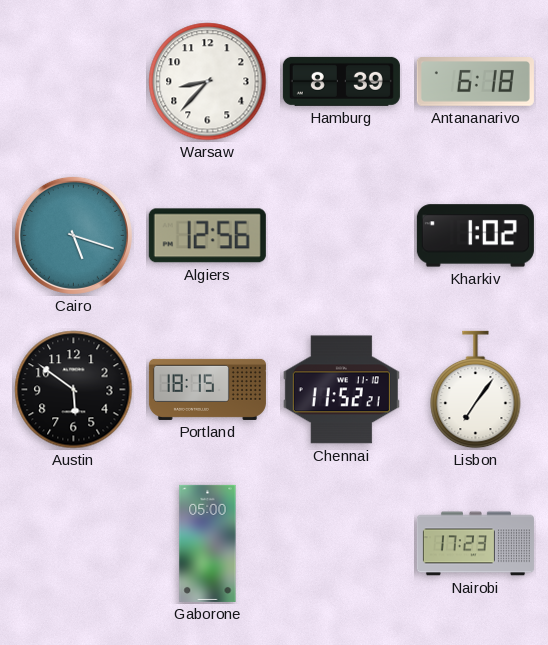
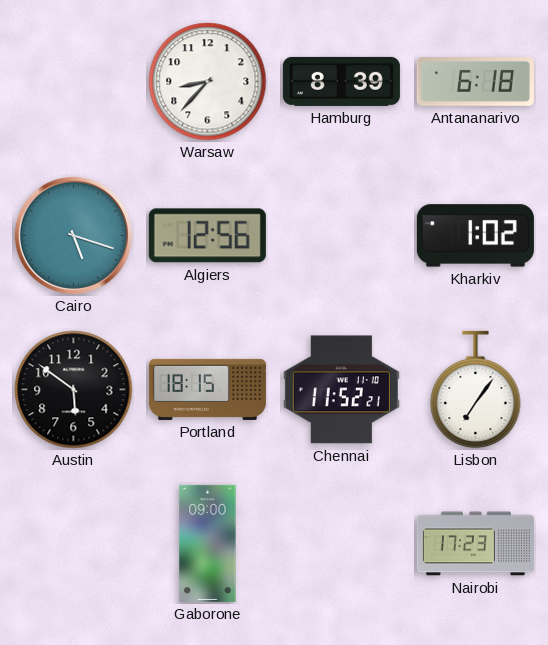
Gaborone: 05:00 -> 09:00
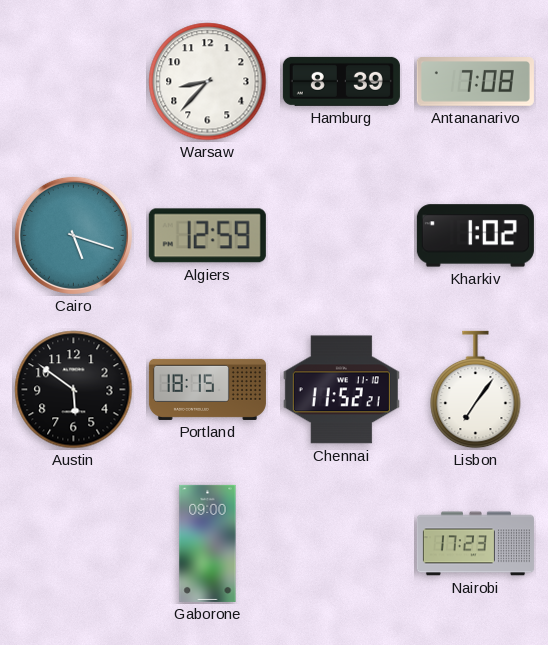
Antananarivo: 6:18 -> 7:08
Algiers: 12:56 -> 12:59
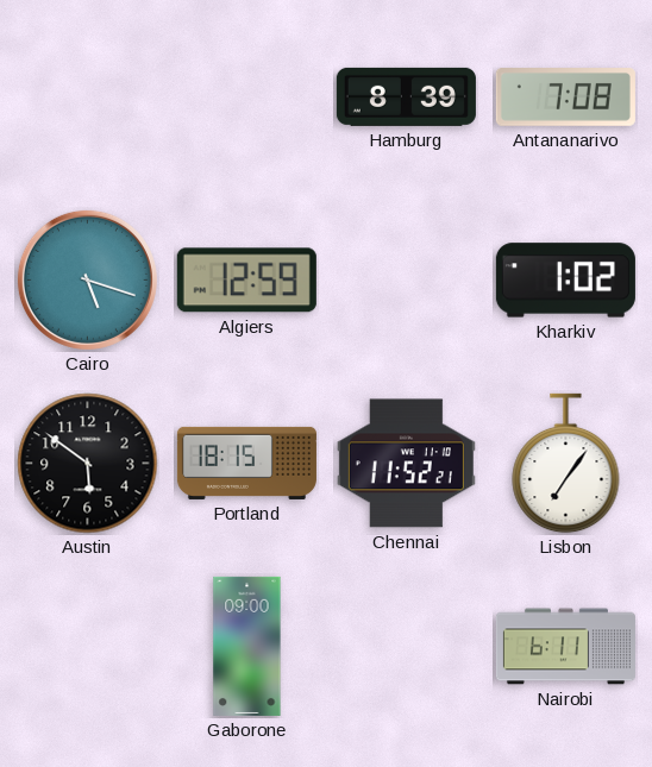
Warsaw: 8:37 -> none
Nairobi: 17:23 -> 6:11
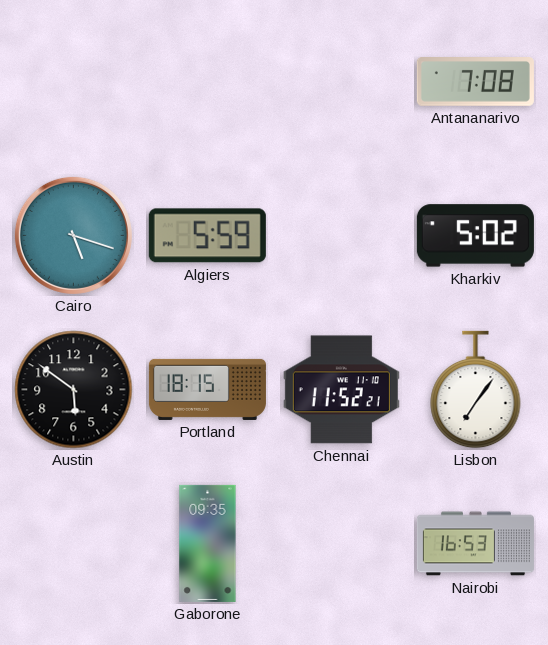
Hamburg: 8:39 -> none
Algiers: 12:59 -> 5:59
Kharkiv: 1:02 -> 5:02
Gaborone: 09:00 -> 09:35
Nairobi: 6:11 -> 16:53
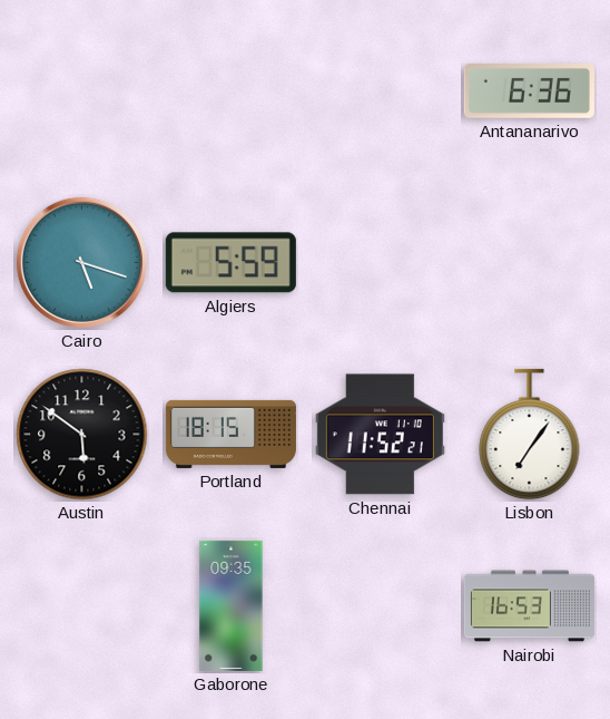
Antananarivo: 7:08 -> 6:36
Kharkiv: 5:02 -> none
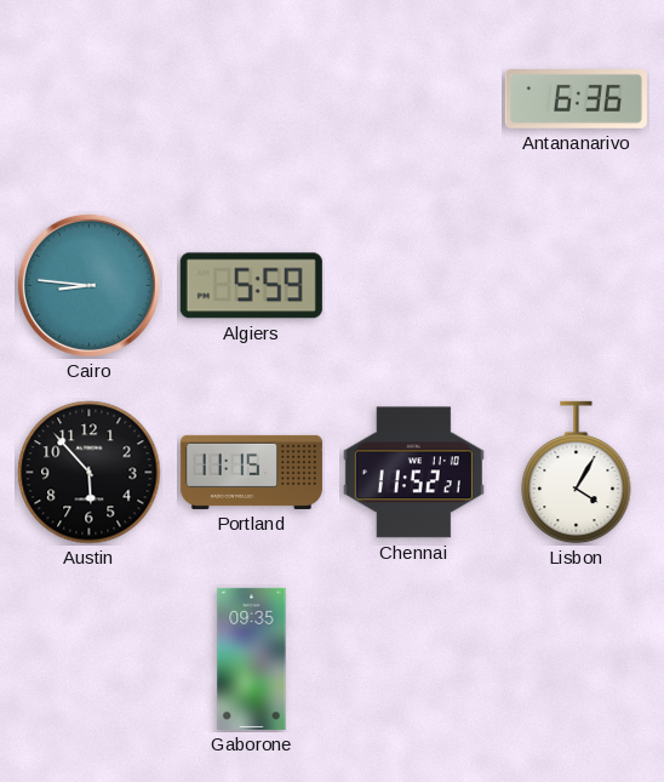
Cairo: 5:18 -> 8:46
Austin: 5:51 -> 5:53
Portland: 18:15 -> 11:15
Lisbon: 7:06 -> 4:05
Nairobi: 16:53 -> none
